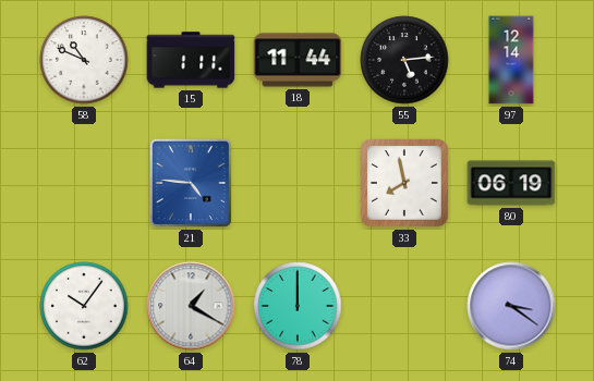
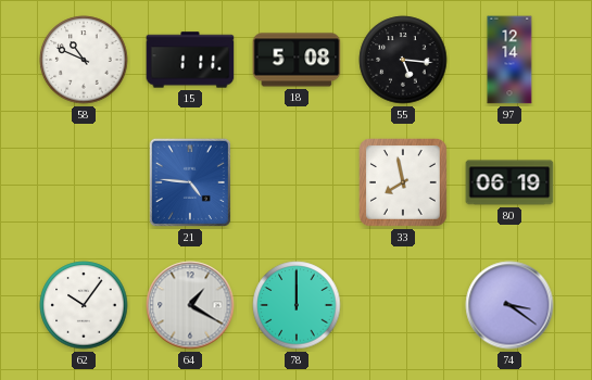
18: 11:44 -> 5:08
55: 5:14 -> 5:16
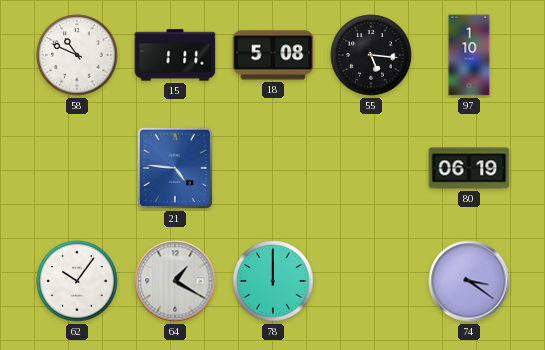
97: 12:14 -> 1:10
33: 7:58 -> none
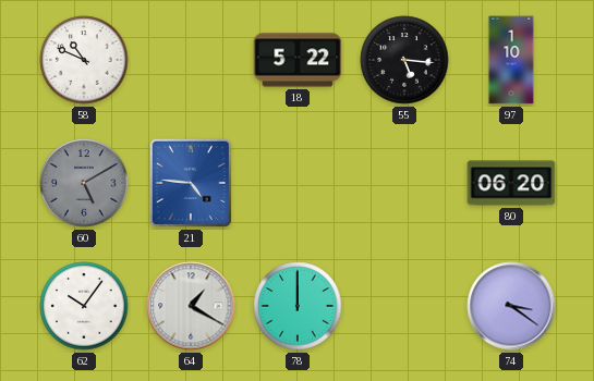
15: 1:11 -> none
18: 5:08 -> 5:22
60: none -> 5:10
80: 06:19 -> 06:20
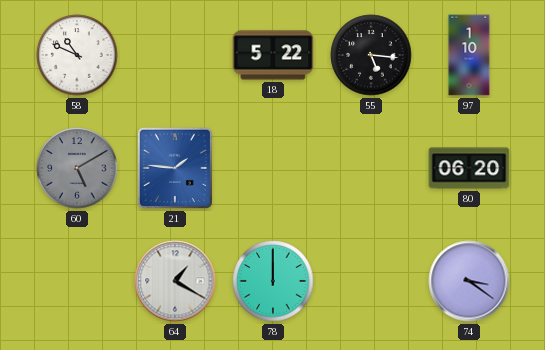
21: 4:46 -> 1:46
62: 10:06 -> none
